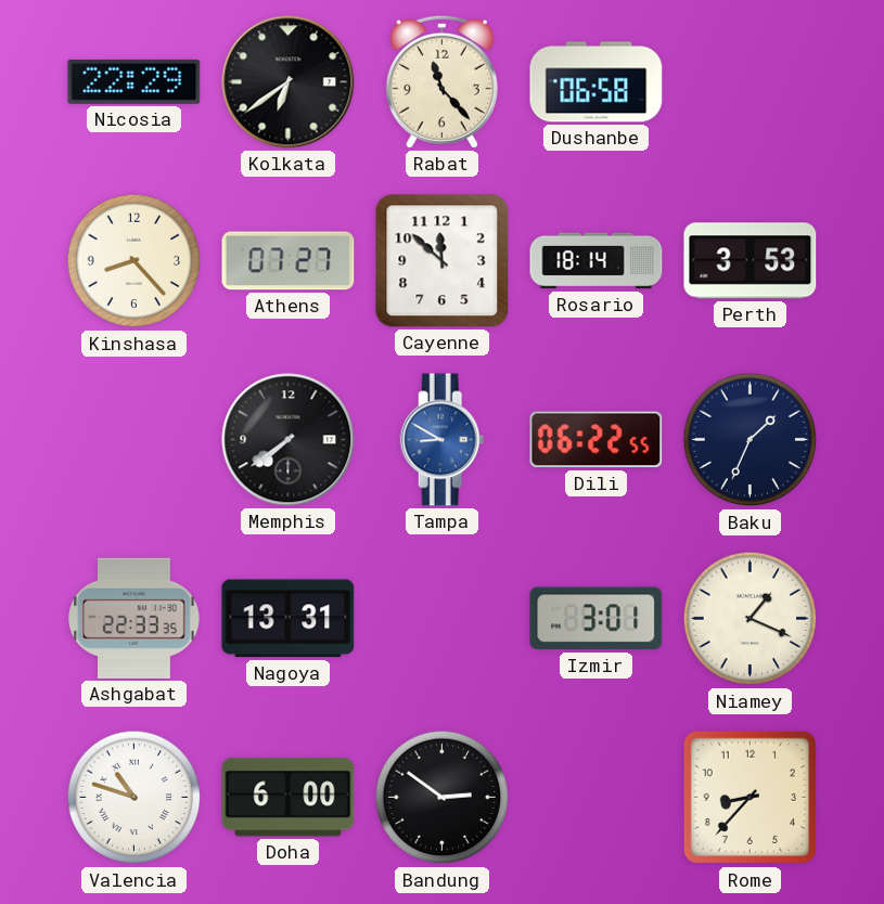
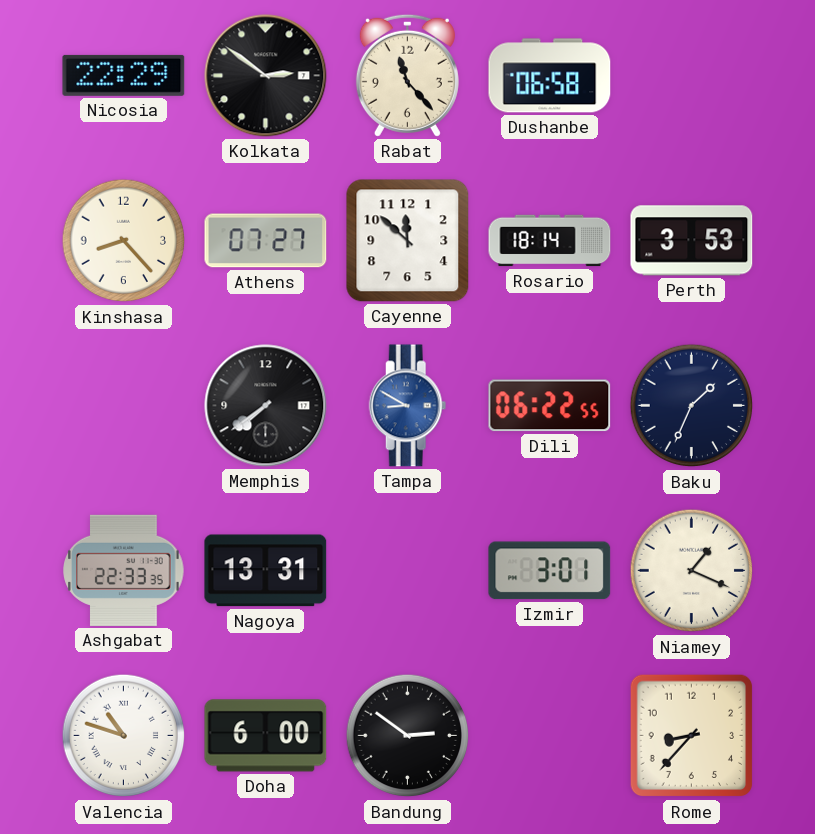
Kolkata: 6:39 -> 2:51
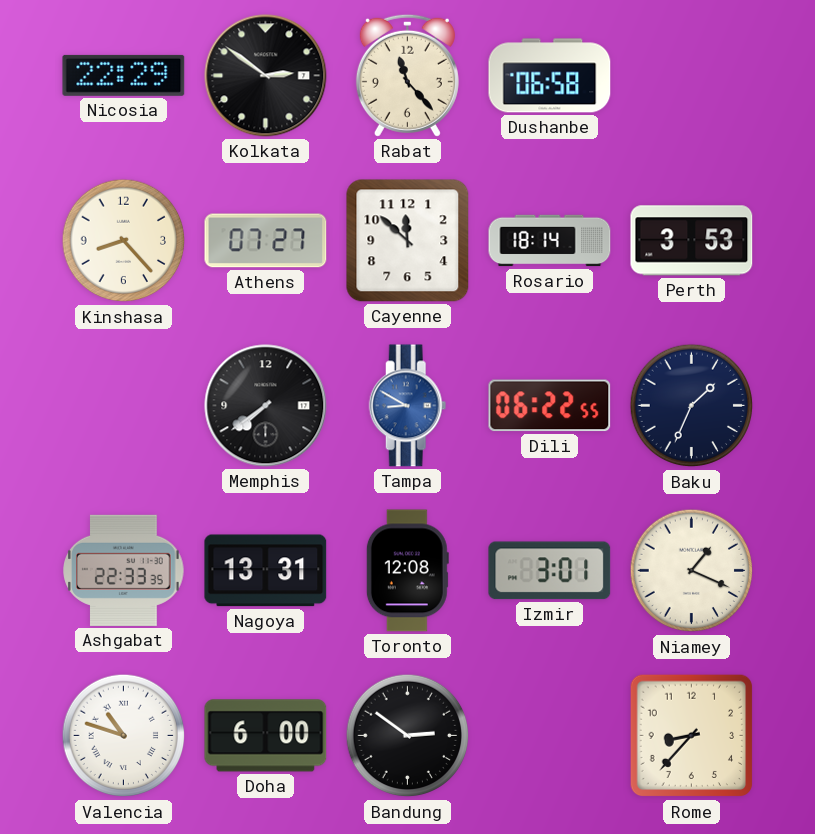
Toronto: none -> 12:08
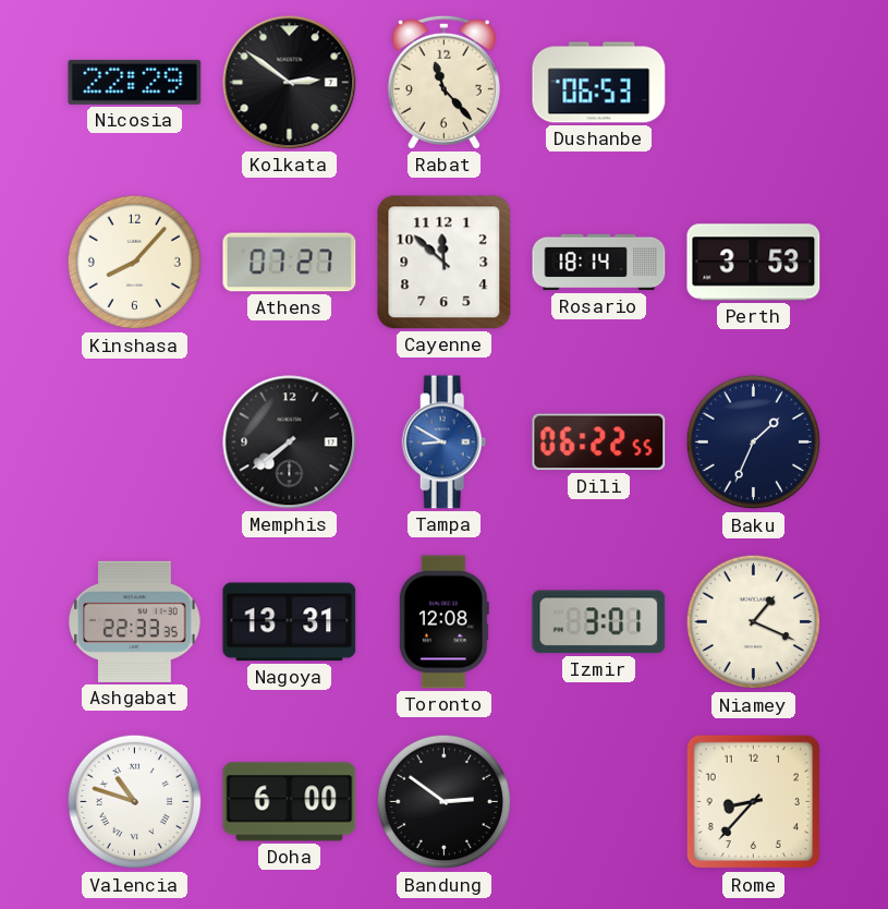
Dushanbe: 06:58 -> 06:53
Kinshasa: 8:23 -> 8:07
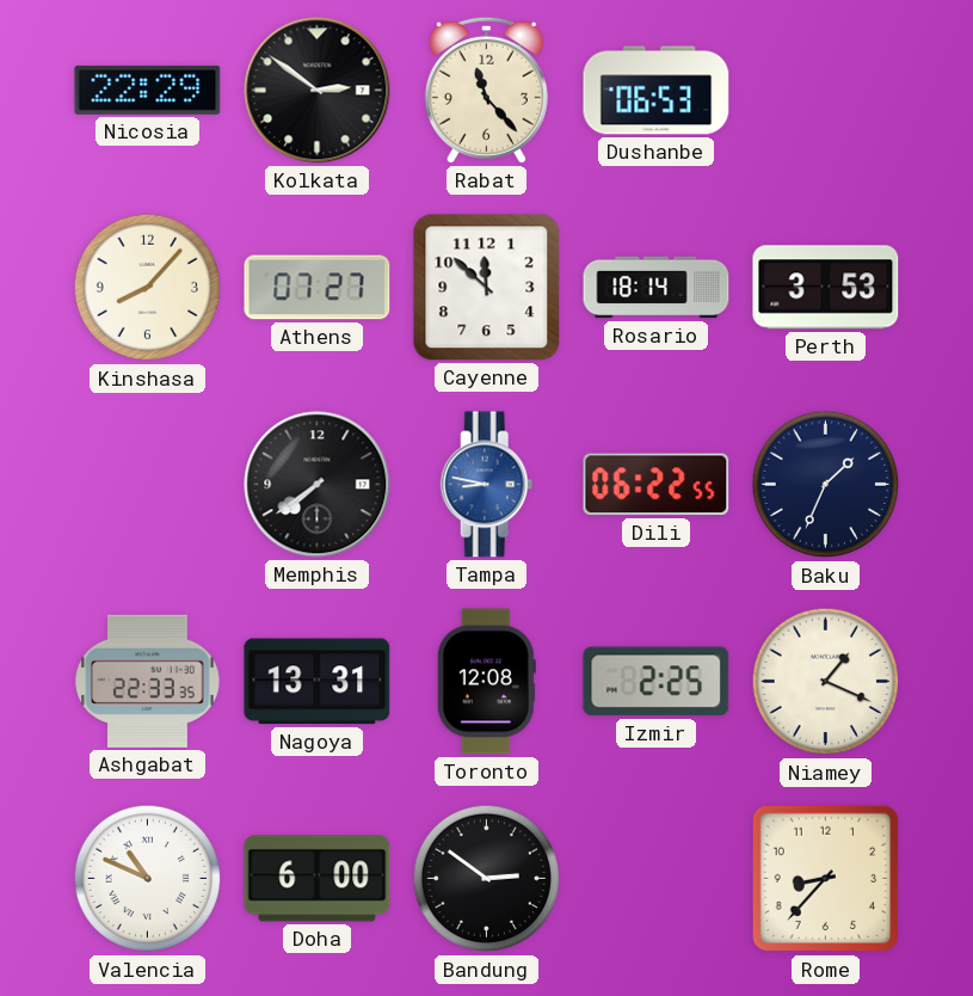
Tampa: 8:50 -> 8:47
Izmir: 3:01 -> 2:25
Valencia: 10:48 -> 10:49
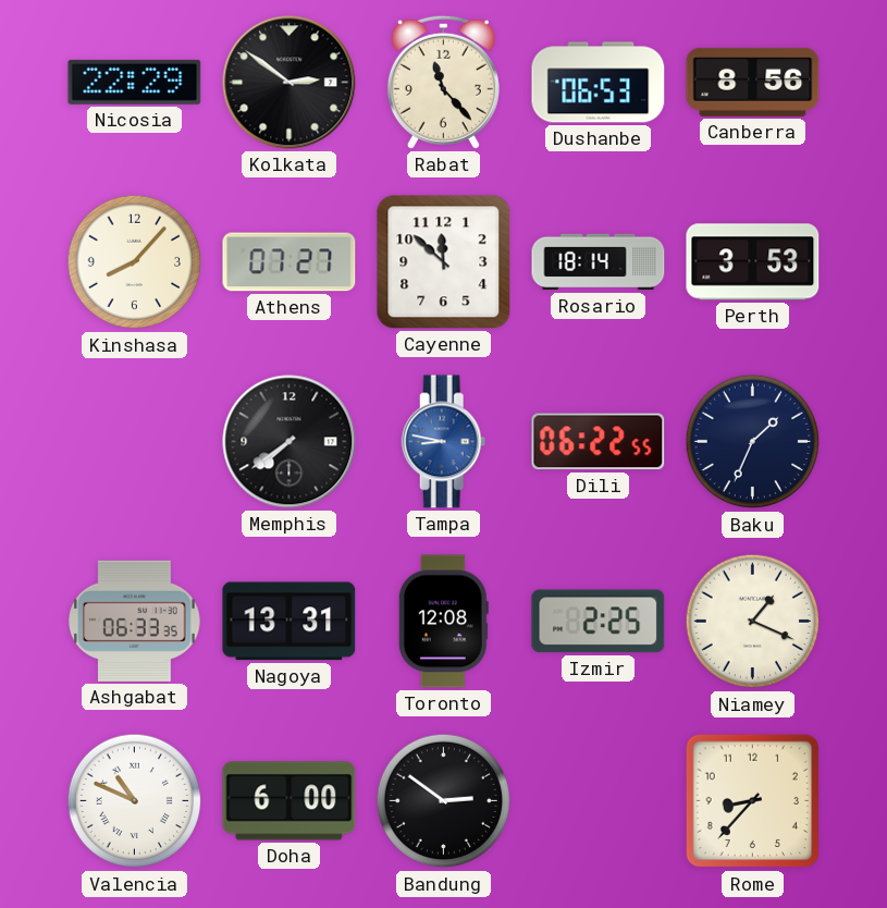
Canberra: none -> 8:56
Ashgabat: 22:33 -> 06:33
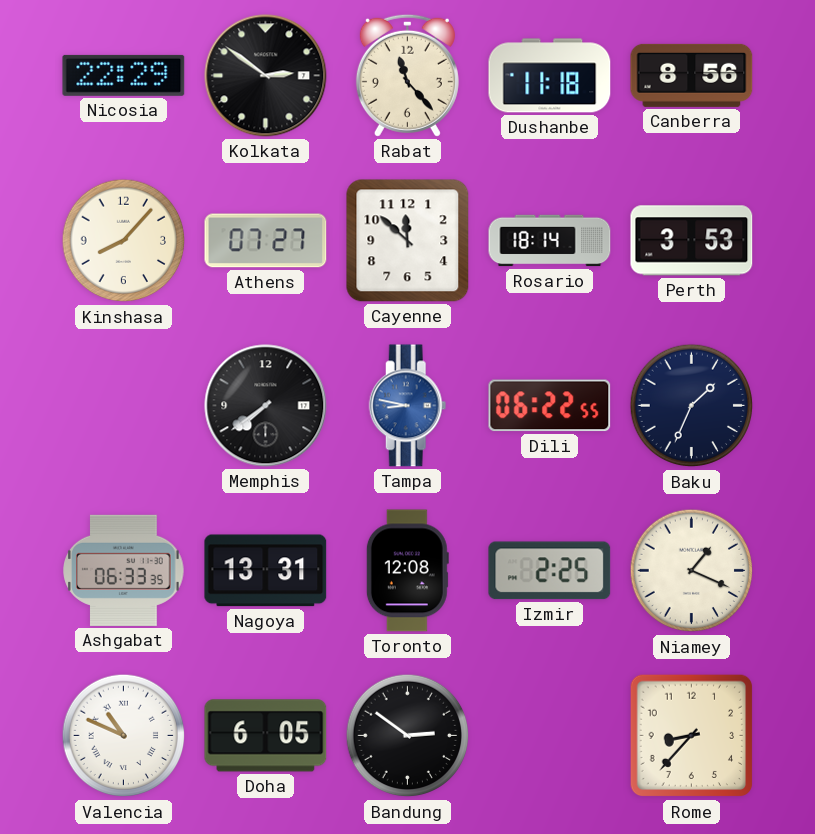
Dushanbe: 06:53 -> 11:18
Doha: 6:00 -> 6:05
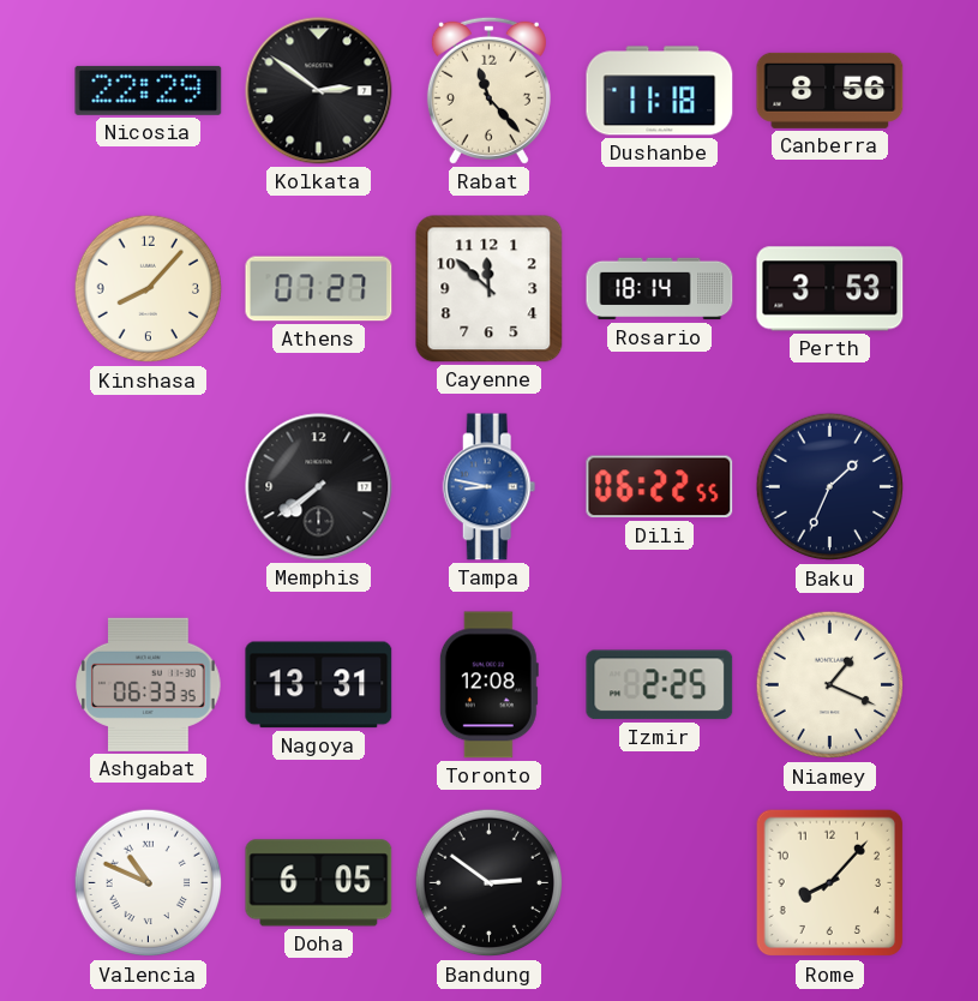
Rome: 8:37 -> 8:07
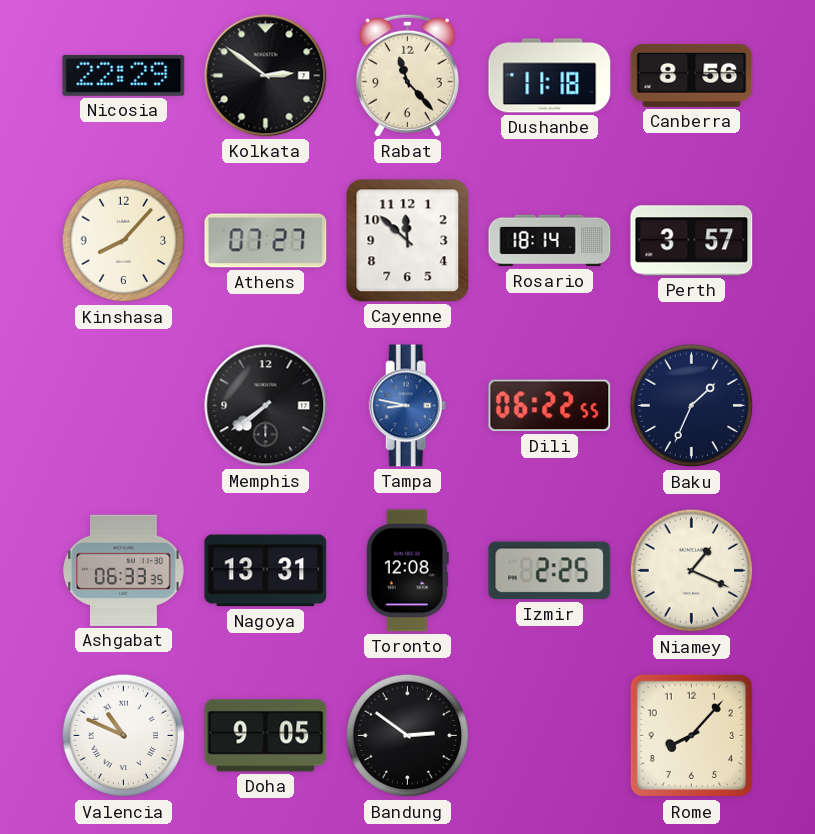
Perth: 3:53 -> 3:57
Doha: 6:05 -> 9:05
